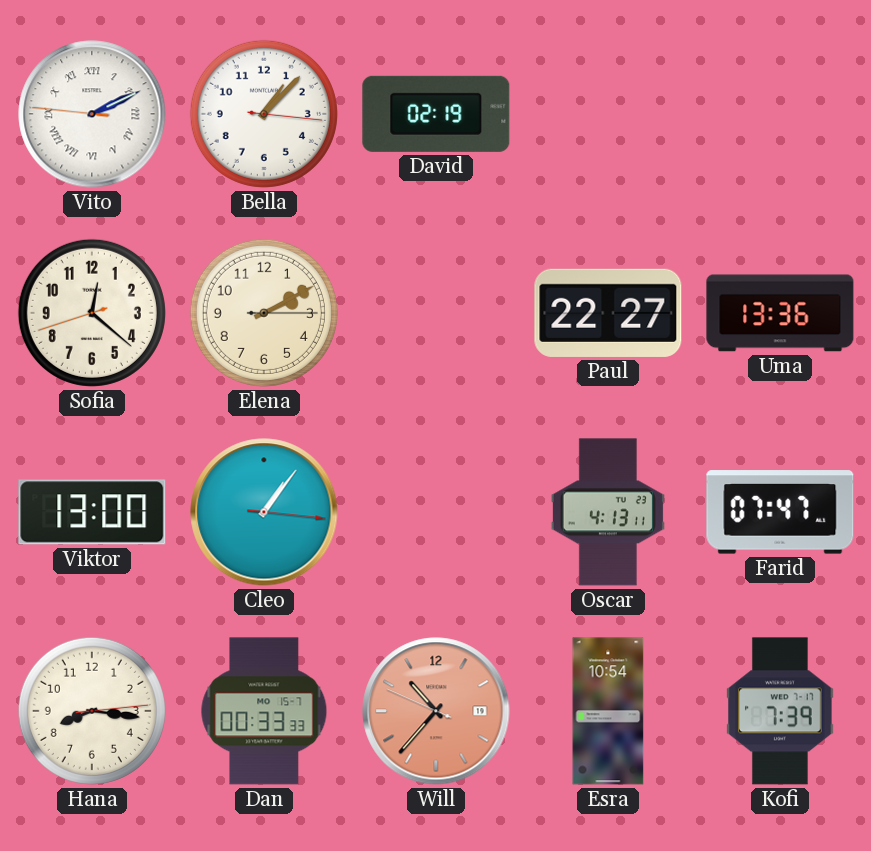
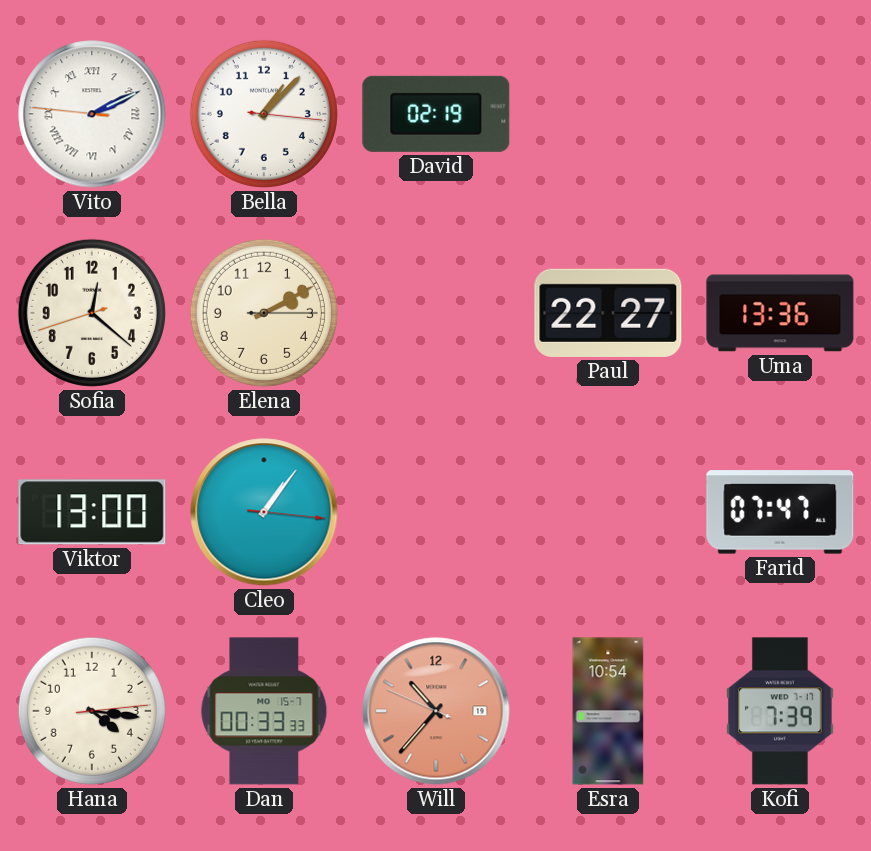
Oscar: 4:13 -> none
Hana: 8:16 -> 4:16
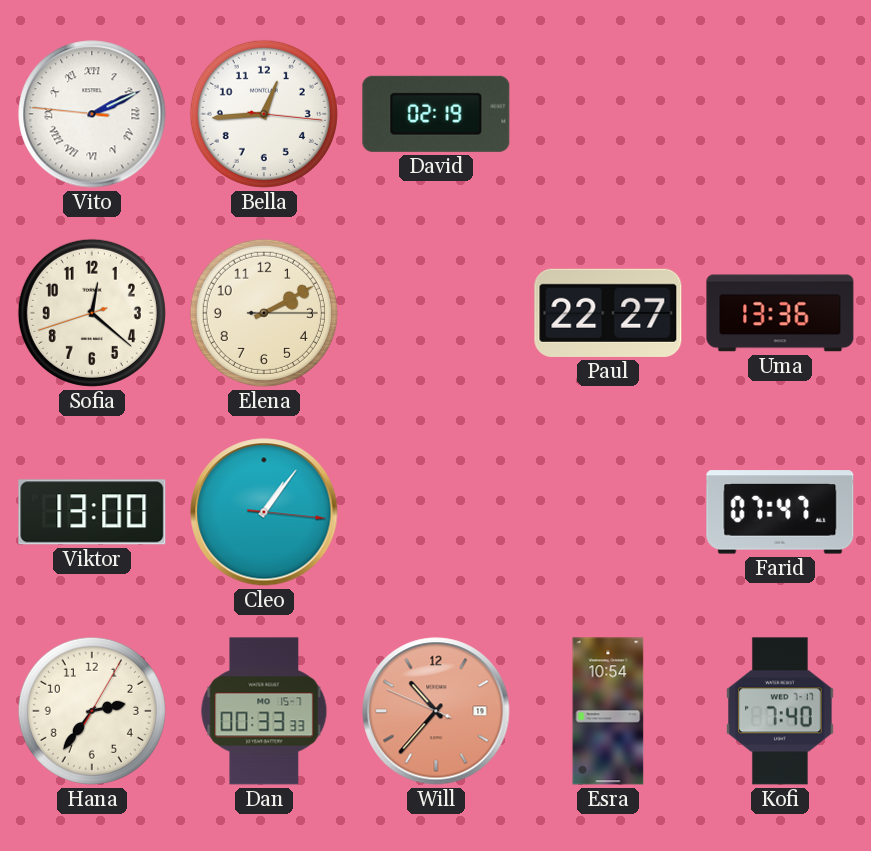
Bella: 1:07 -> 12:44
Hana: 4:16 -> 2:36
Kofi: 7:39 -> 7:40
